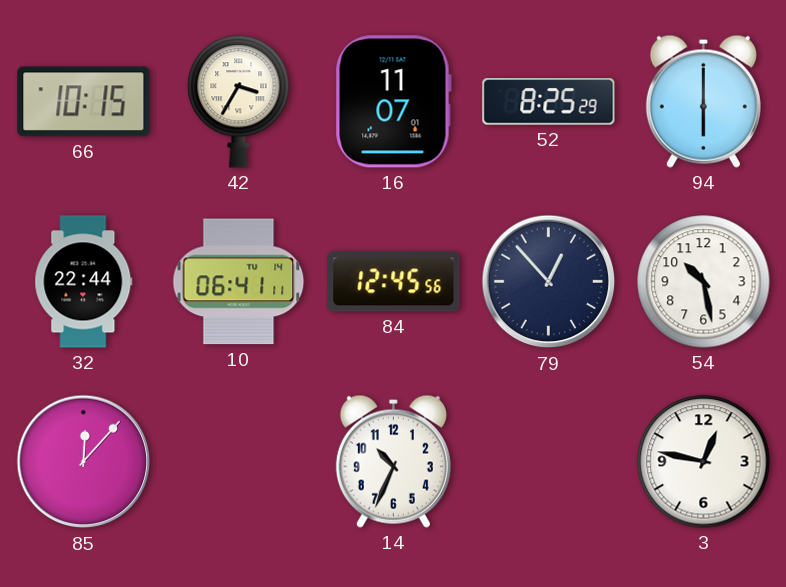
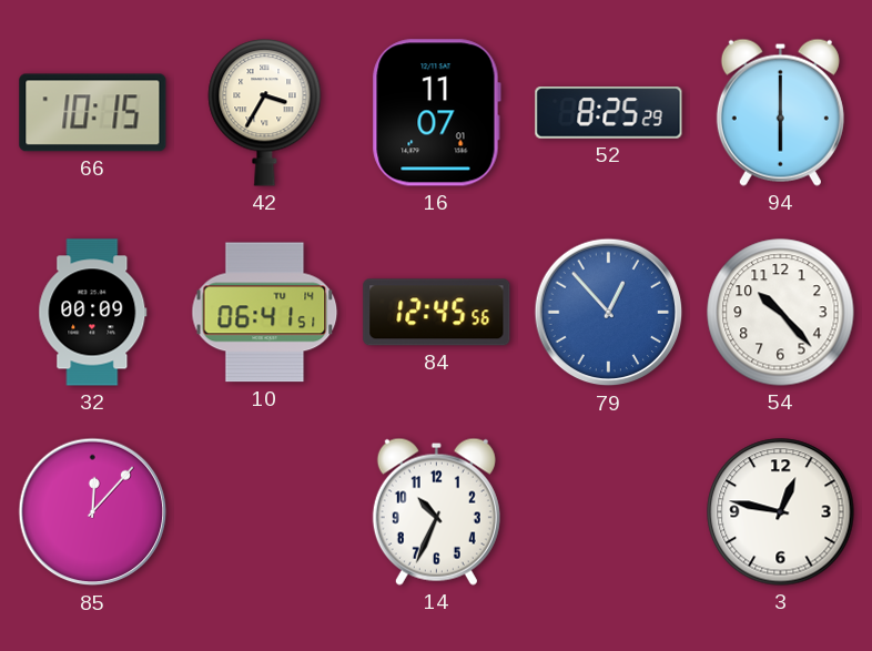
32: 22:44 -> 00:09
10: 06:41:11 -> 06:41:51
79 dial: navy -> blue
54: 10:28 -> 10:23
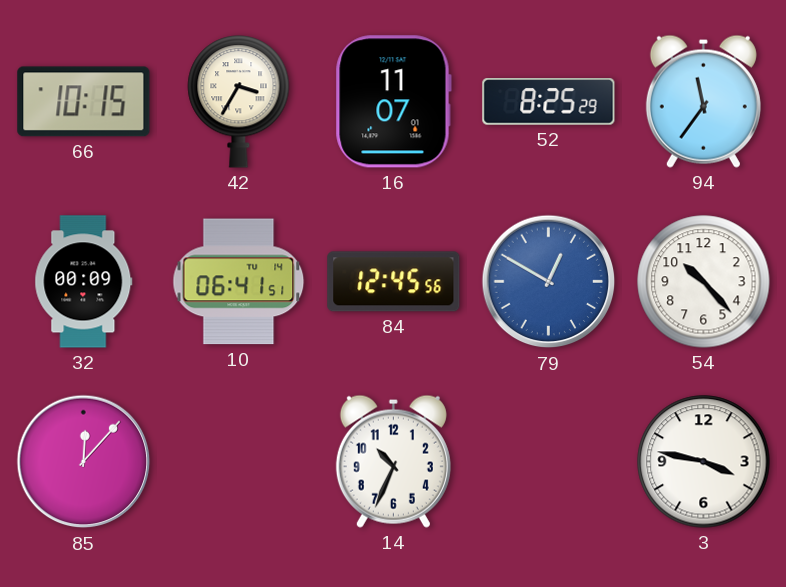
94: 6:00 -> 11:36
79: 12:53 -> 12:50
3: 12:47 -> 3:47
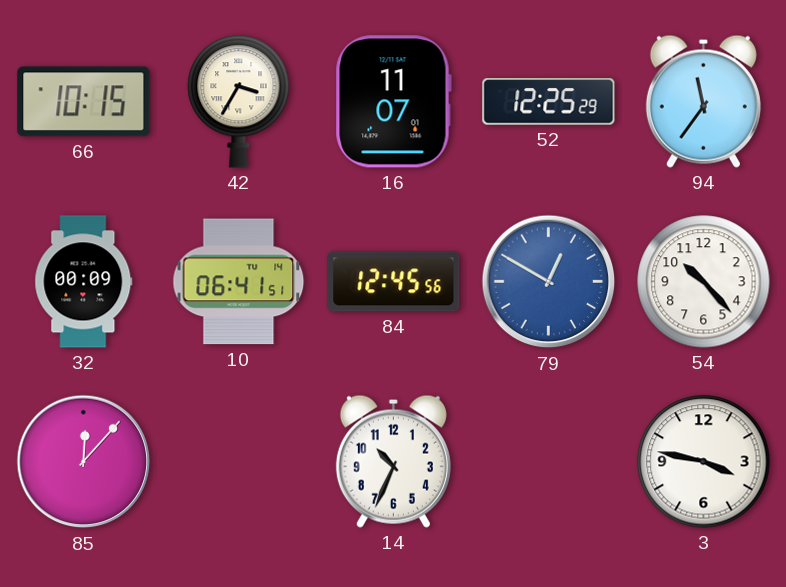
52: 8:25 -> 12:25
